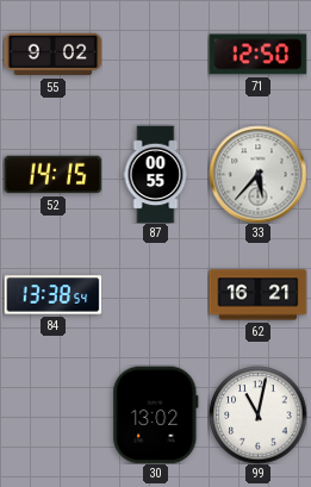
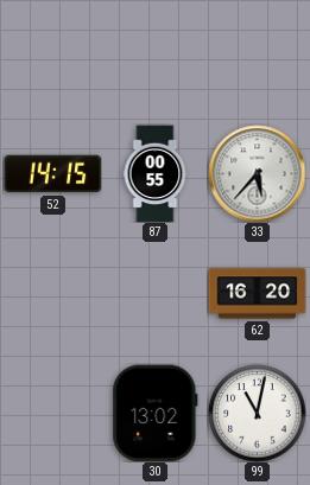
55: 9:02 -> none
71: 12:50 -> none
84: 13:38 -> none
62: 16:21 -> 16:20
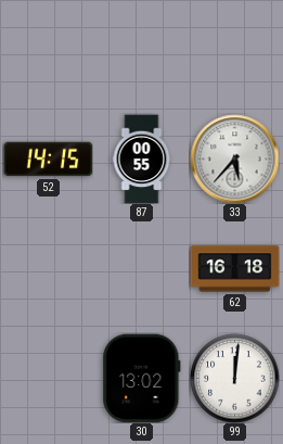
62: 16:20 -> 16:18
99: 11:02 -> 12:01
